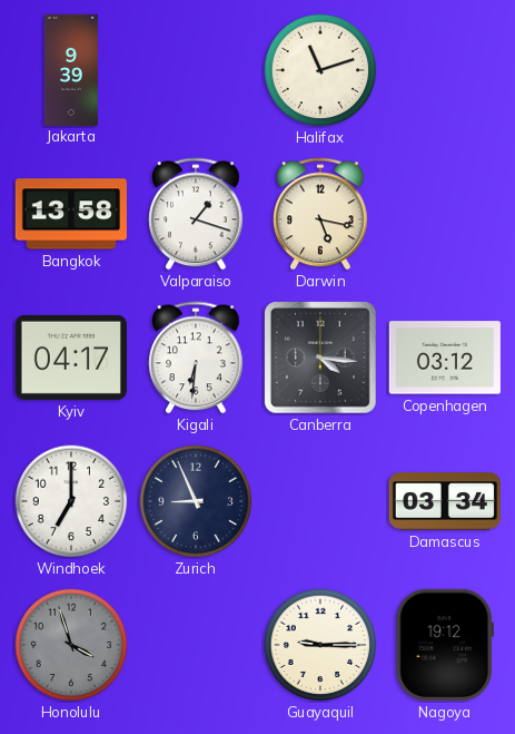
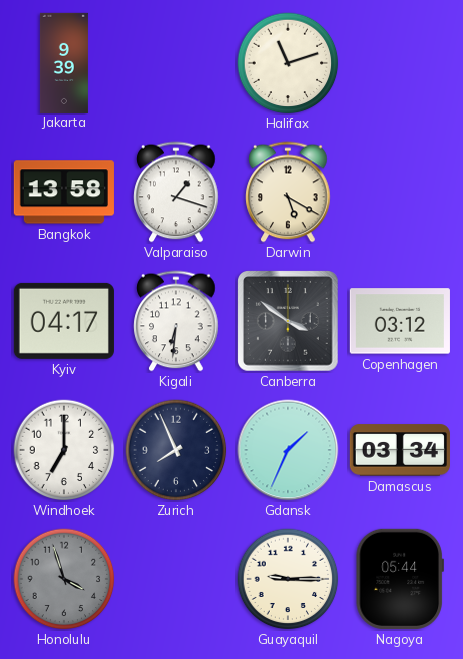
Darwin: 5:17 -> 5:20
Canberra: 4:16 -> 3:51
Zurich: 8:56 -> 7:56
Gdansk: none -> 1:34
Nagoya: 19:12 -> 05:44
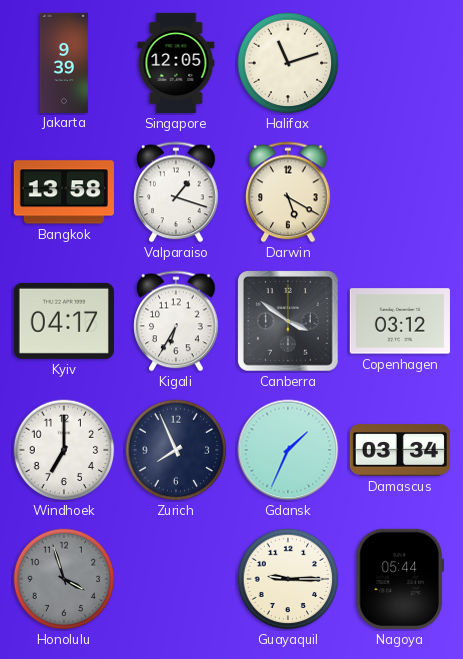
Singapore: none -> 12:05
Kigali: 6:31 -> 6:35
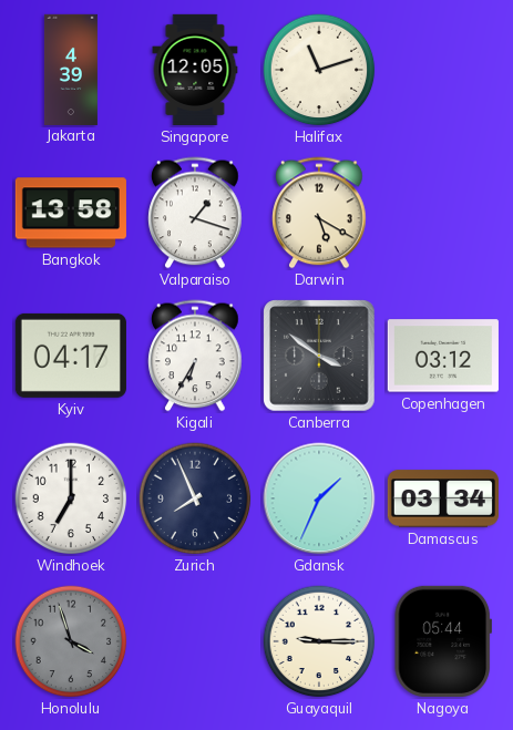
Jakarta: 9:39 -> 4:39
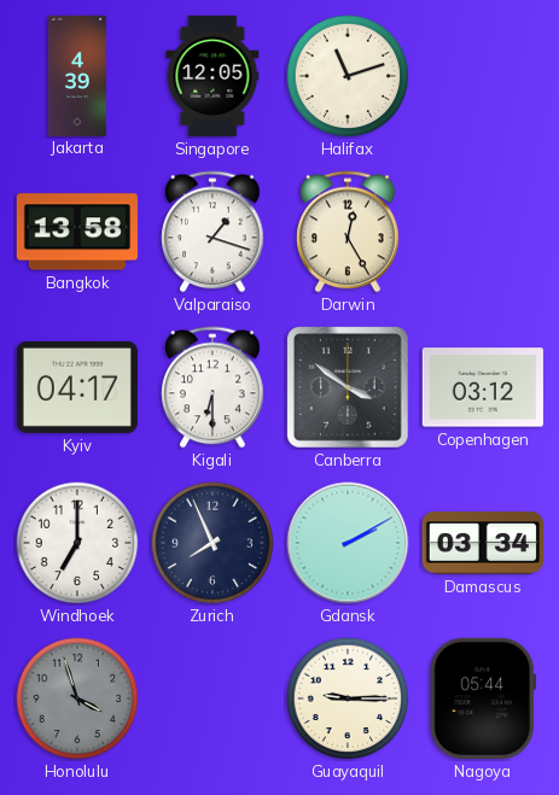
Darwin: 5:20 -> 12:25
Kigali: 6:35 -> 6:30
Gdansk: 1:34 -> 2:10
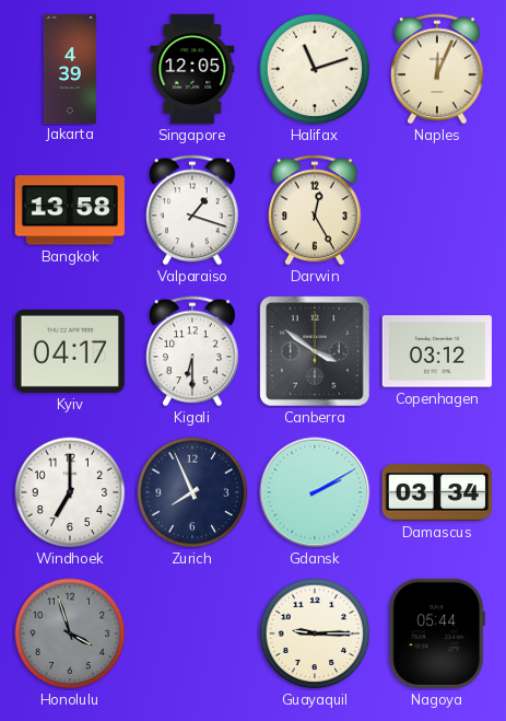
Naples: none -> 12:04
